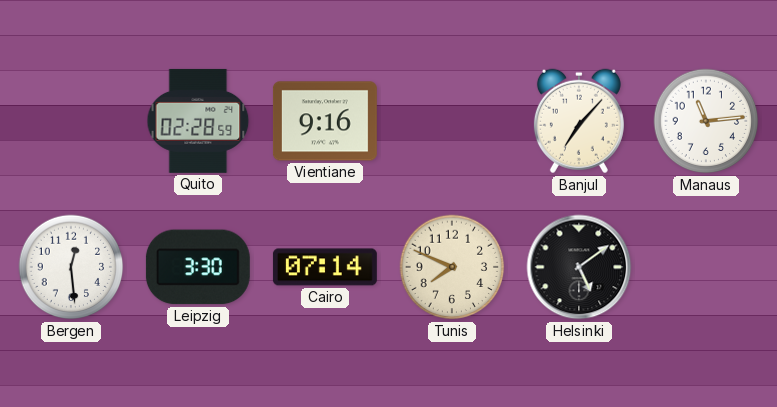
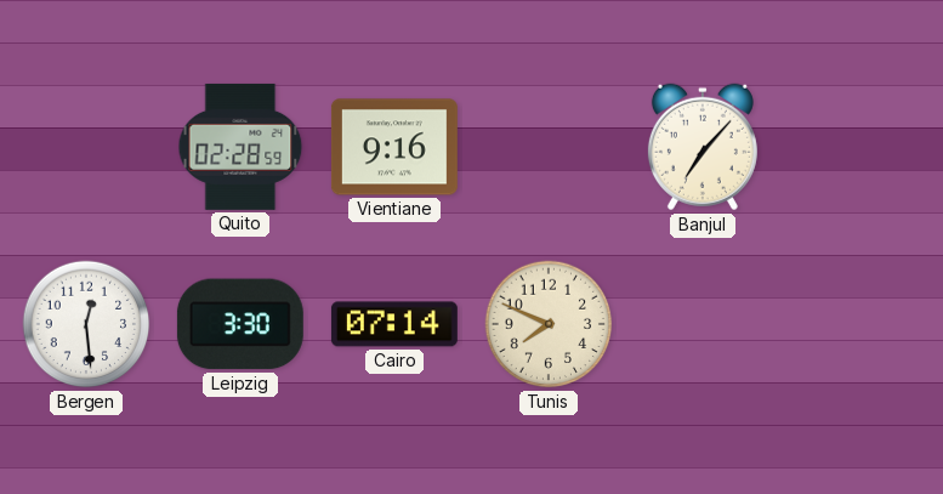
Manaus: 11:14 -> none
Helsinki: 5:09 -> none
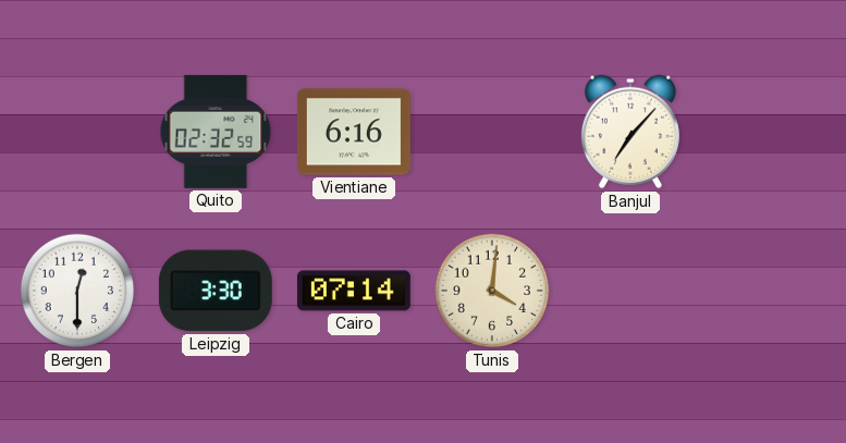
Quito: 02:28 -> 02:32
Vientiane: 9:16 -> 6:16
Bergen: 12:29 -> 12:30
Tunis: 7:49 -> 4:01
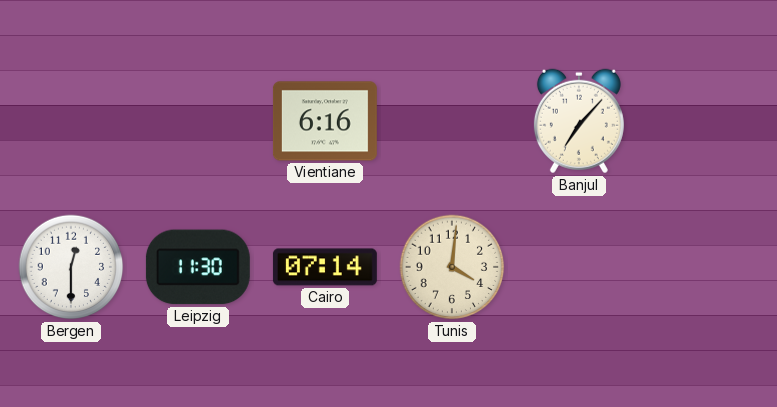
Quito: 02:32 -> none
Leipzig: 3:30 -> 11:30
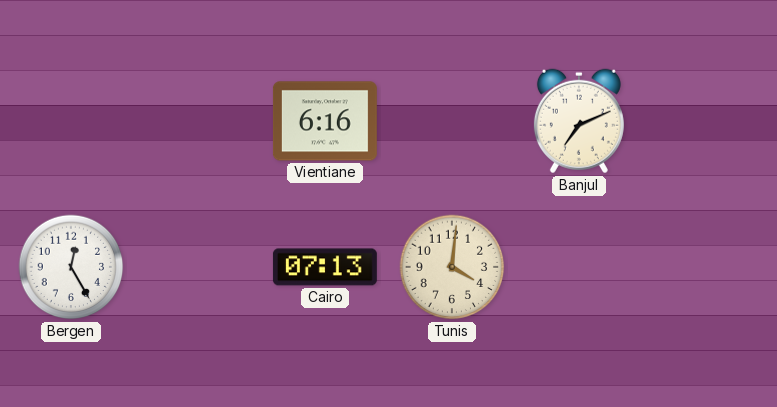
Banjul: 7:07 -> 7:11
Bergen: 12:30 -> 12:25
Leipzig: 11:30 -> none
Cairo: 07:14 -> 07:13
